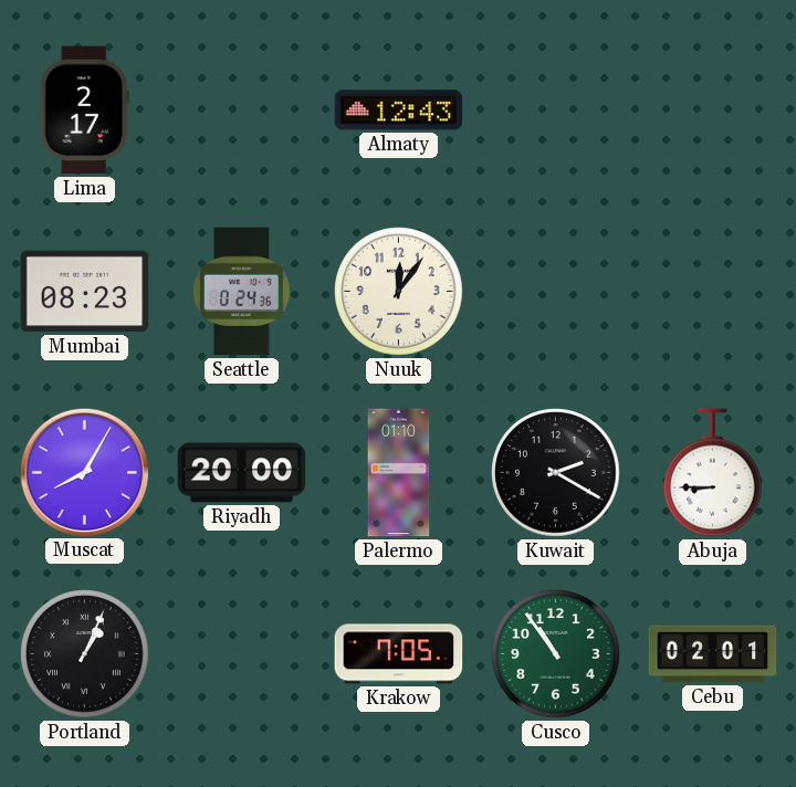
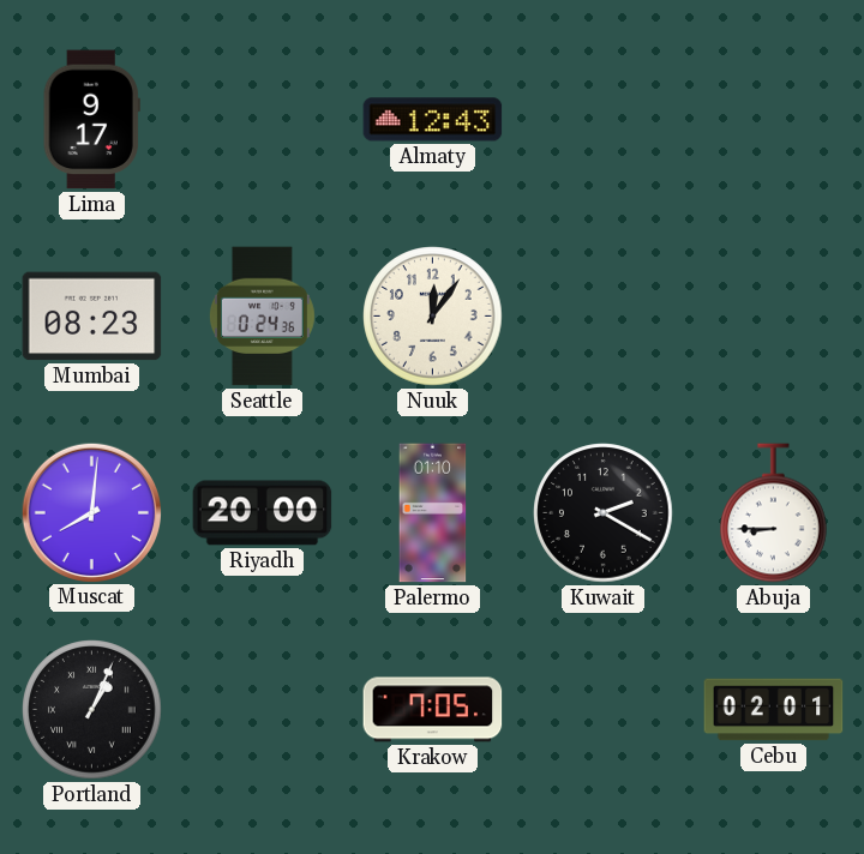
Lima: 2:17 -> 9:17
Muscat: 8:05 -> 8:01
Cusco: 10:54 -> none
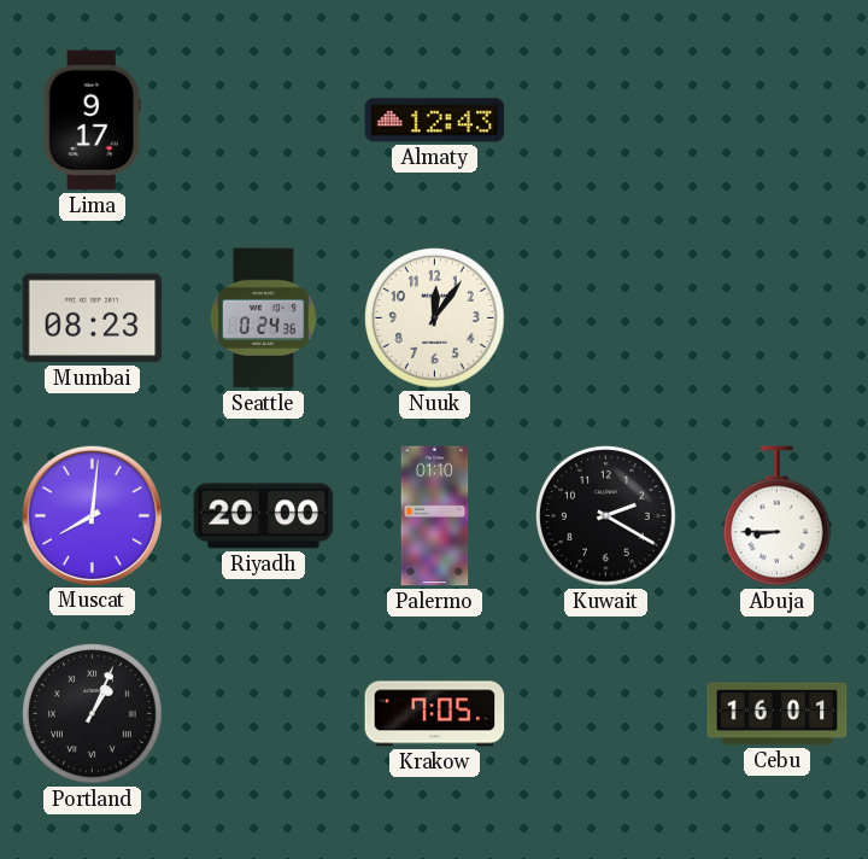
Cebu: 02:01 -> 16:01
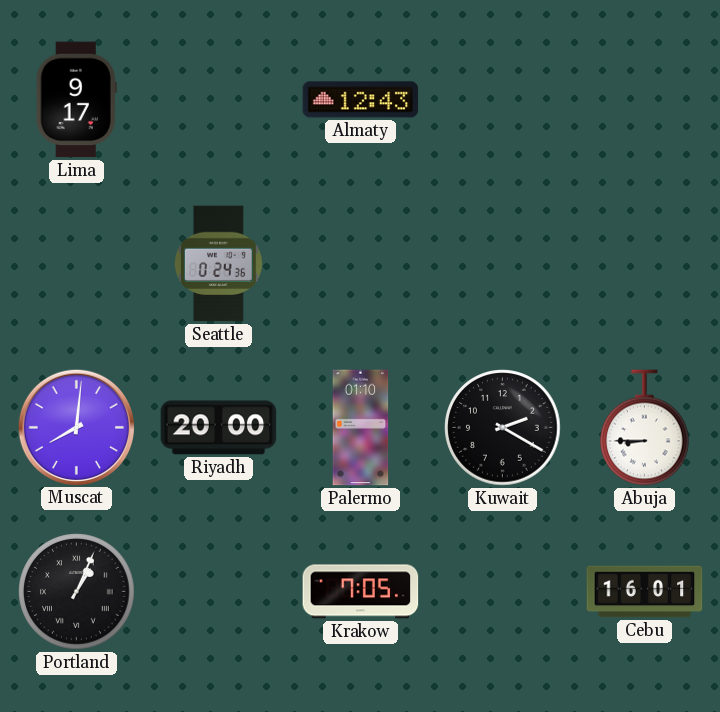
Mumbai: 08:23 -> none
Nuuk: 12:06 -> none
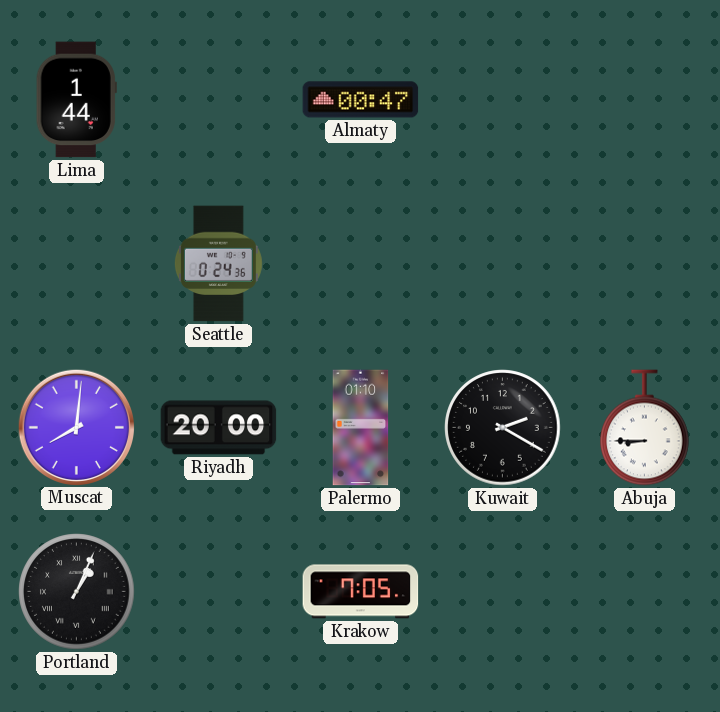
Lima: 9:17 -> 1:44
Almaty: 12:43 -> 00:47
Cebu: 16:01 -> none
